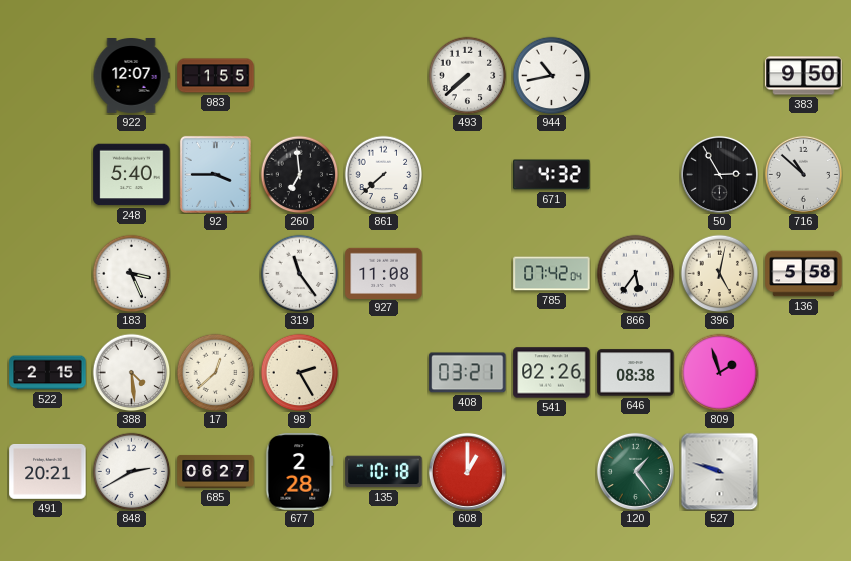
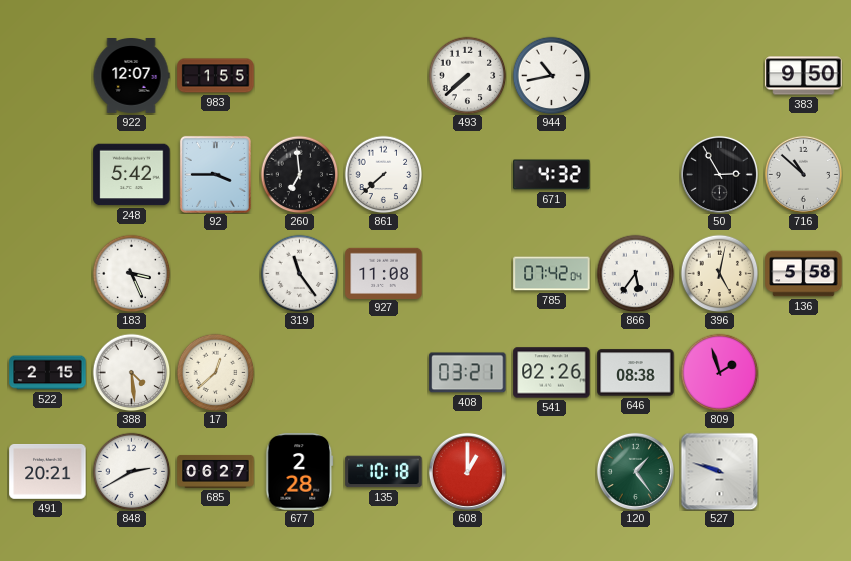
248: 5:40 -> 5:42
98: 2:25 -> none
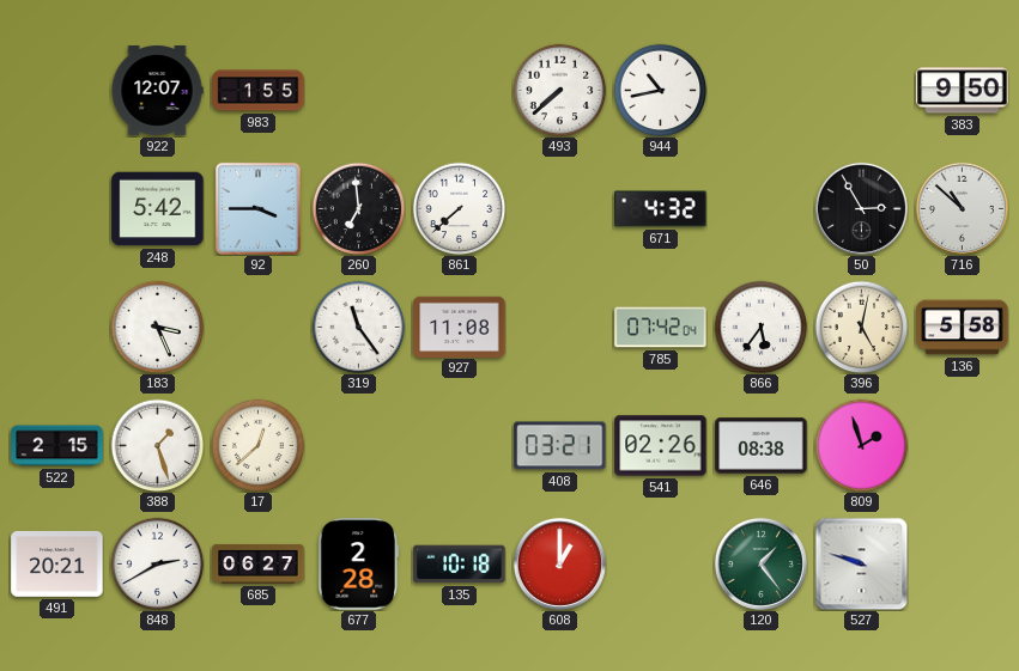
388: 4:29 -> 1:27
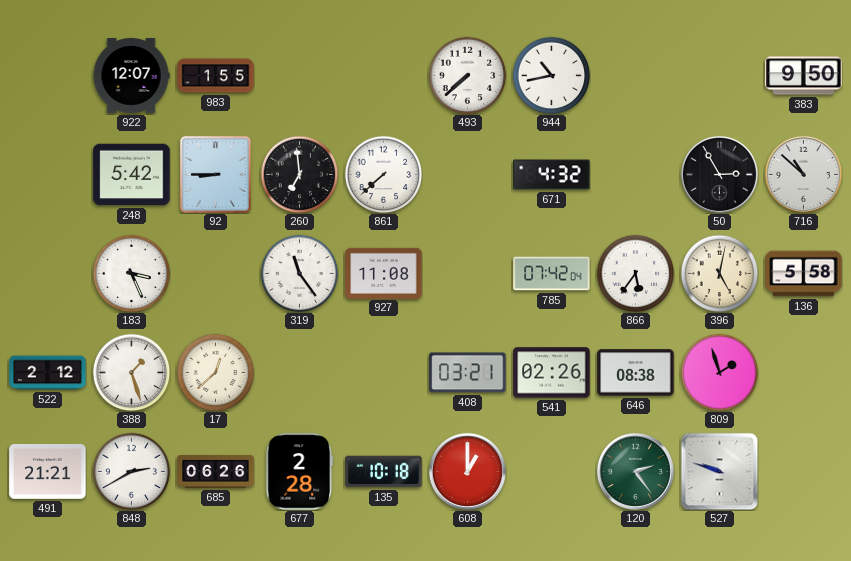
92: 3:45 -> 8:45
522: 2:15 -> 2:12
491: 20:21 -> 21:21
685: 06:27 -> 06:26
120: 1:24 -> 2:24
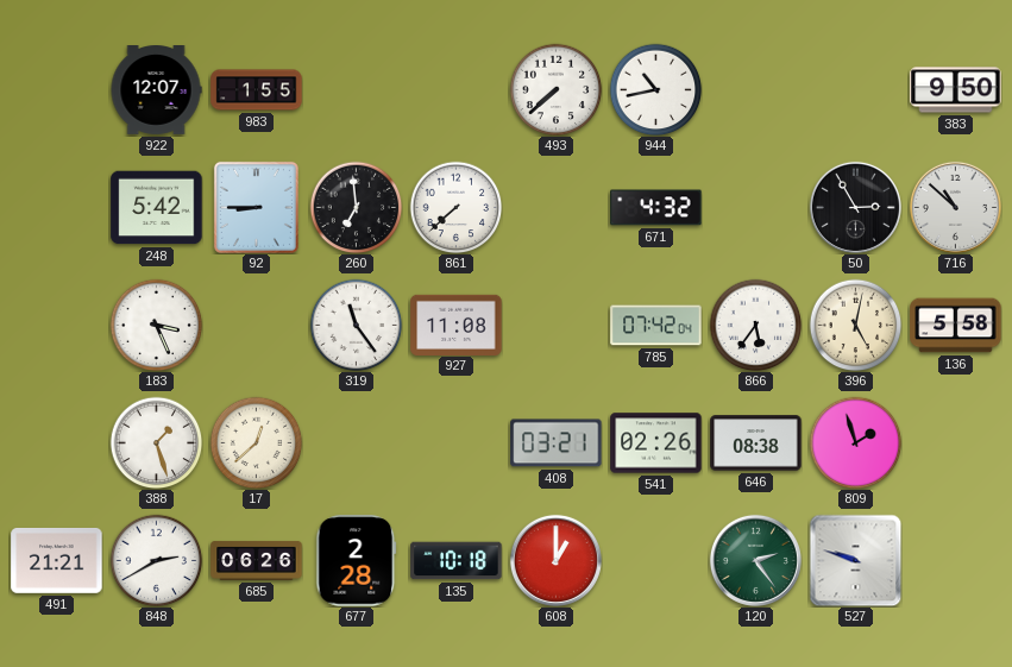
522: 2:12 -> none
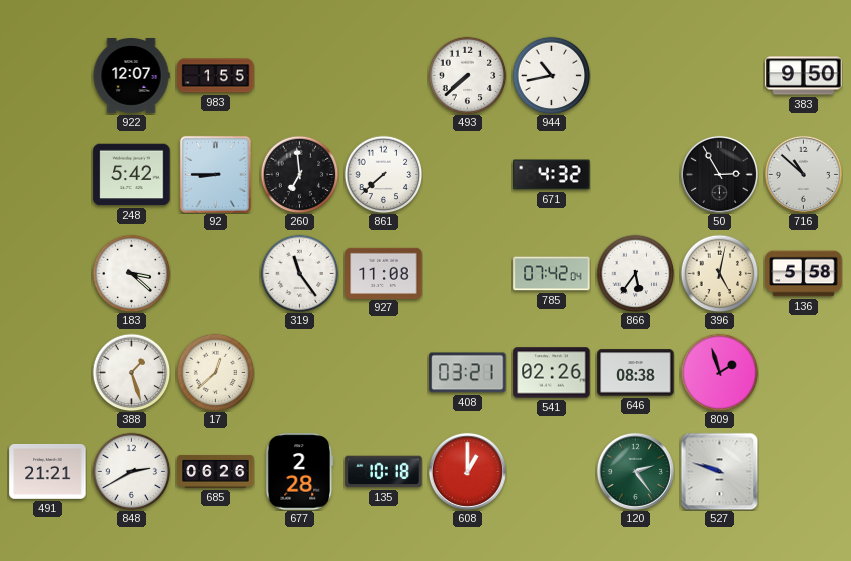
183: 3:26 -> 3:22
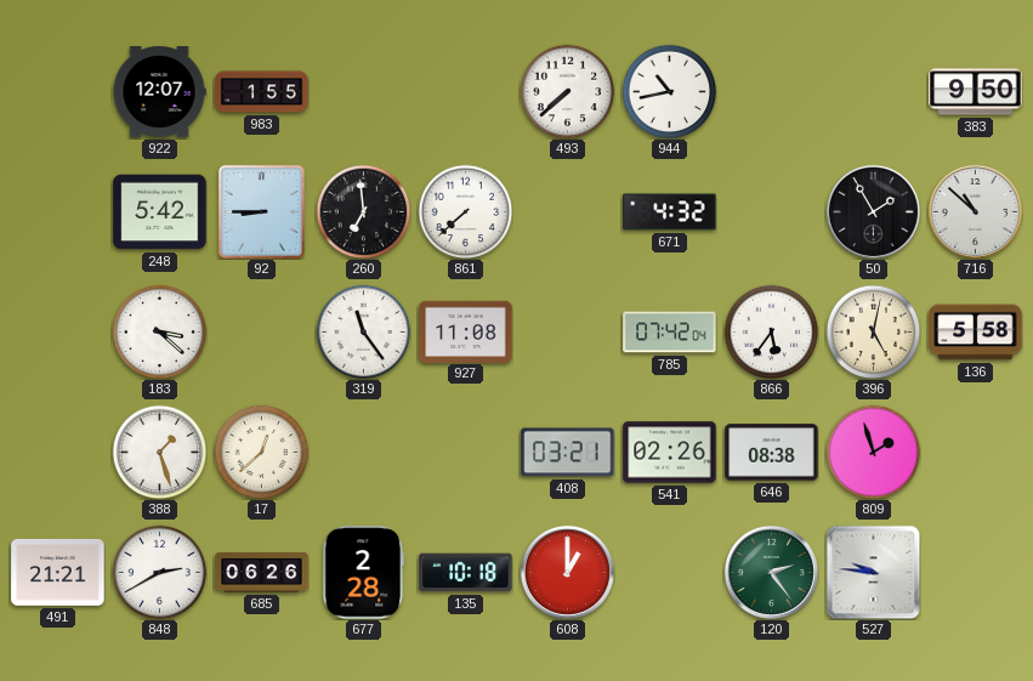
50: 2:55 -> 1:55
527: 9:48 -> 9:46
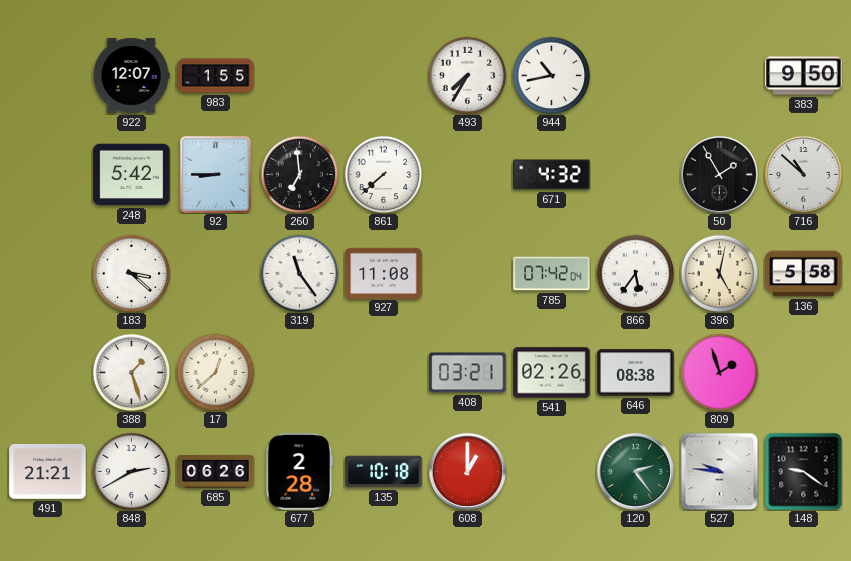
493: 7:38 -> 7:35
148: none -> 9:21
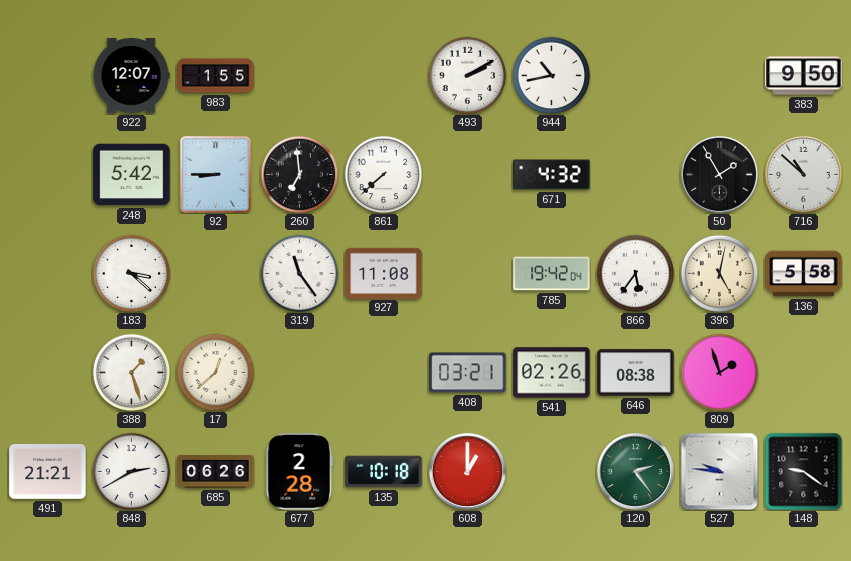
493: 7:35 -> 2:10
785: 07:42 -> 19:42
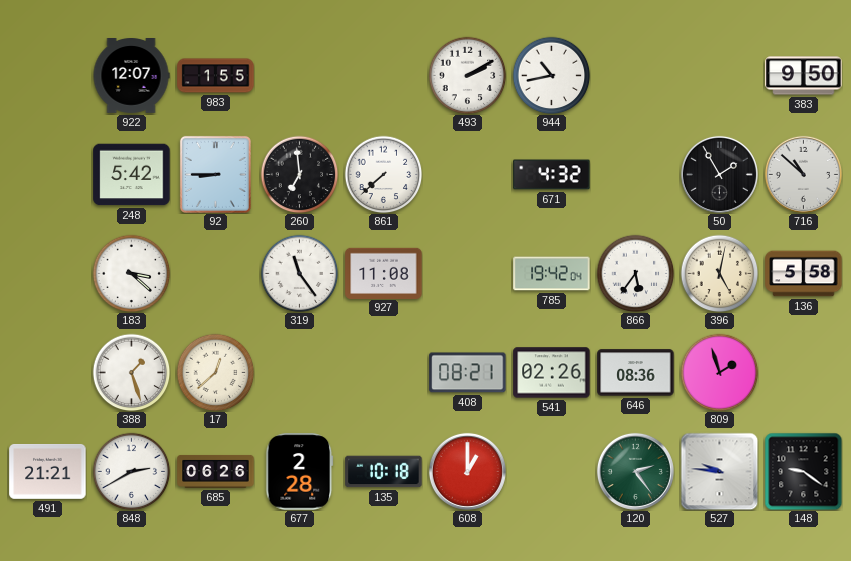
408: 03:21 -> 08:21
646: 08:38 -> 08:36
